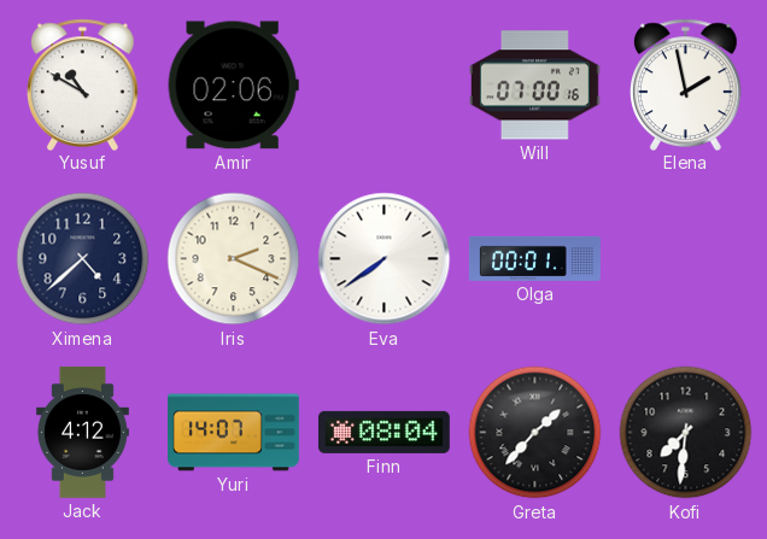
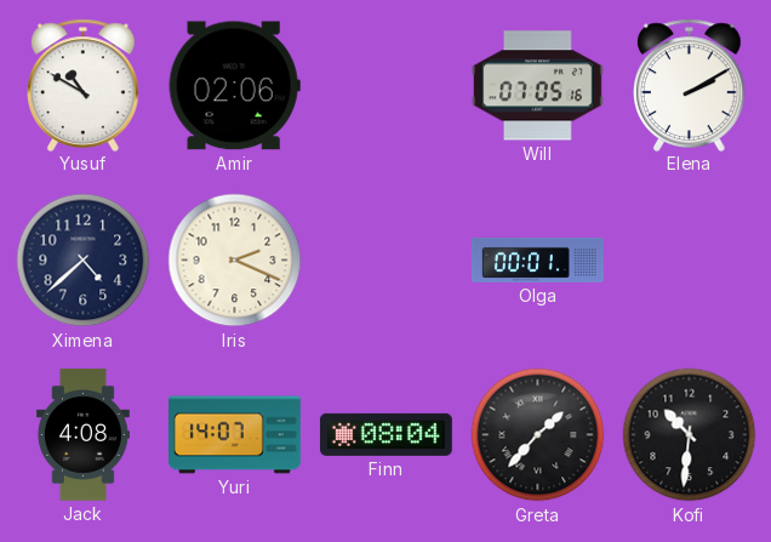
Will: 07:00 -> 07:05
Elena: 1:58 -> 2:10
Eva: 7:39 -> none
Jack: 4:12 -> 4:08
Kofi: 7:31 -> 10:31
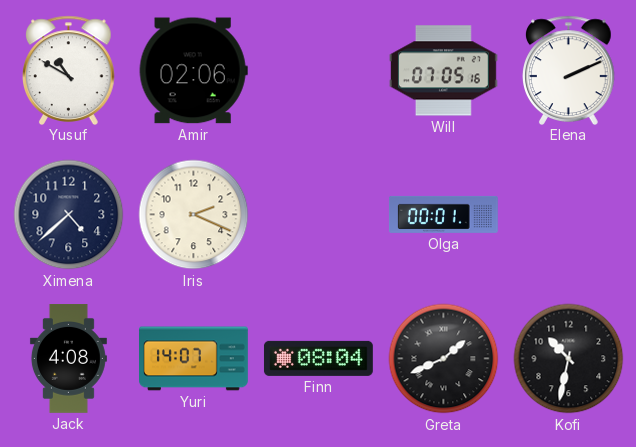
Elena: 2:10 -> 2:11
Greta: 1:37 -> 1:41
Kofi: 10:31 -> 10:32
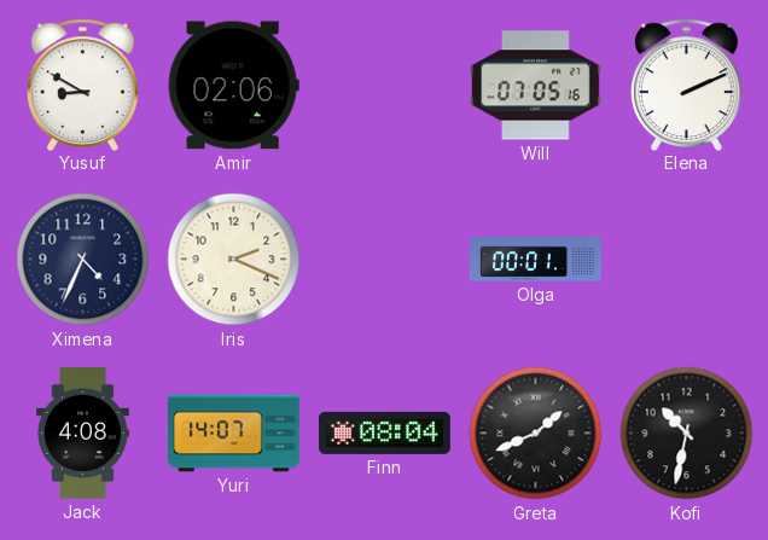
Yusuf: 10:50 -> 8:50
Ximena: 4:38 -> 4:34
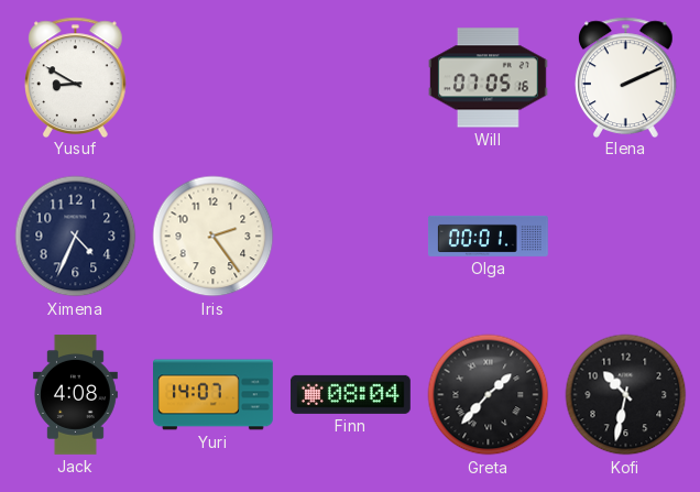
Amir: 02:06 -> none
Iris: 2:19 -> 2:24
Greta: 1:41 -> 1:37
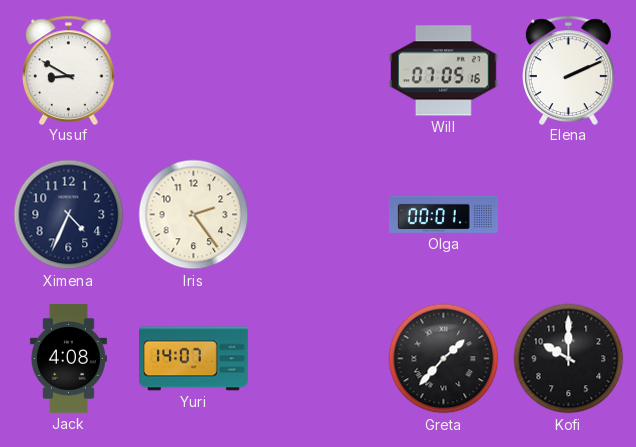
Finn: 08:04 -> none
Kofi: 10:32 -> 10:00
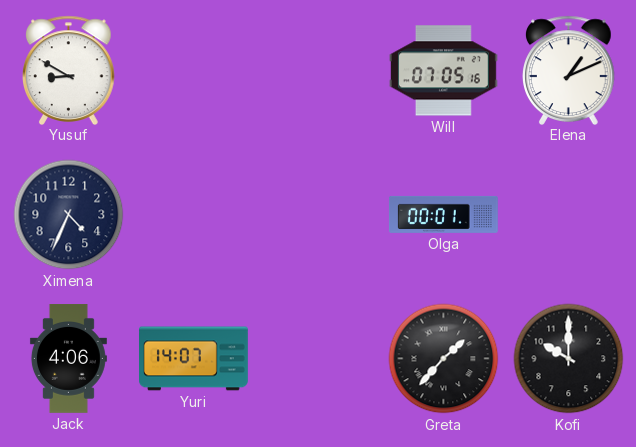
Elena: 2:11 -> 1:11
Iris: 2:24 -> none
Jack: 4:08 -> 4:06
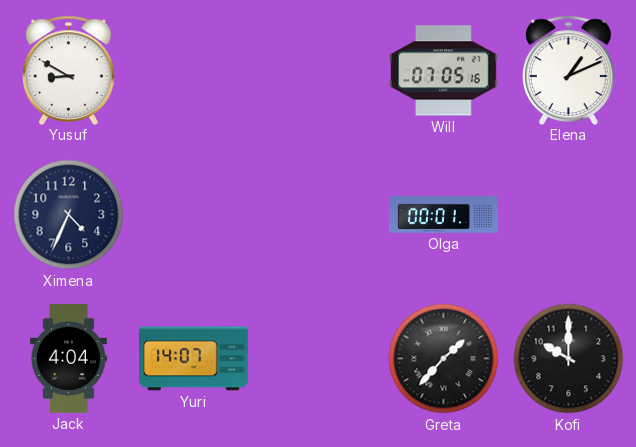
Jack: 4:06 -> 4:04
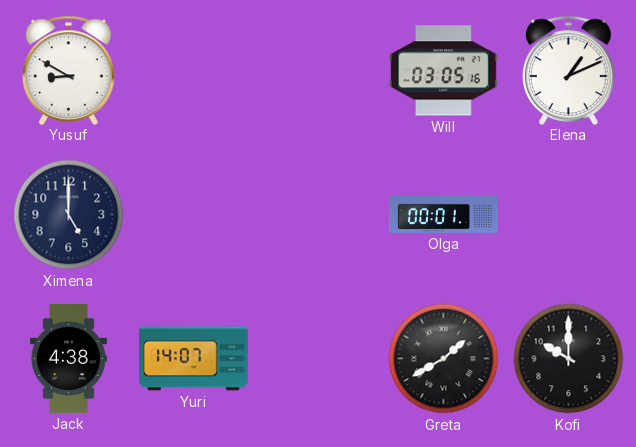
Will: 07:05 -> 03:05
Ximena: 4:34 -> 5:00
Jack: 4:04 -> 4:38
Greta: 1:37 -> 1:40
